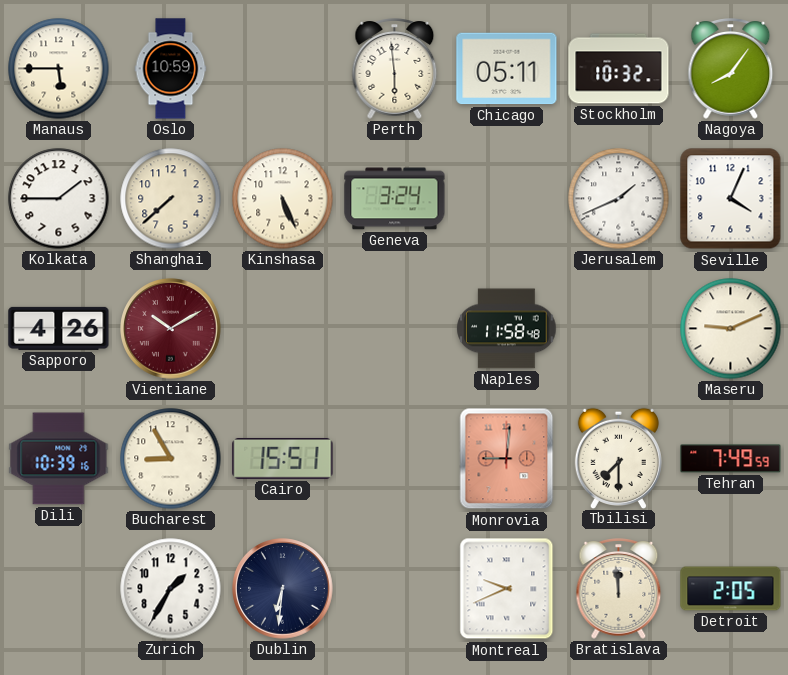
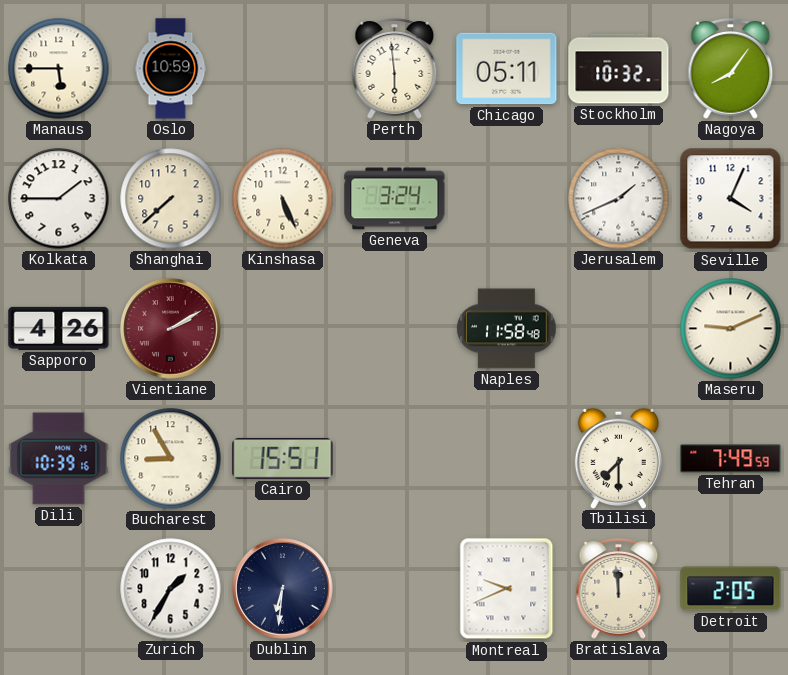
Vientiane: 10:10 -> 2:10
Monrovia: 9:01 -> none
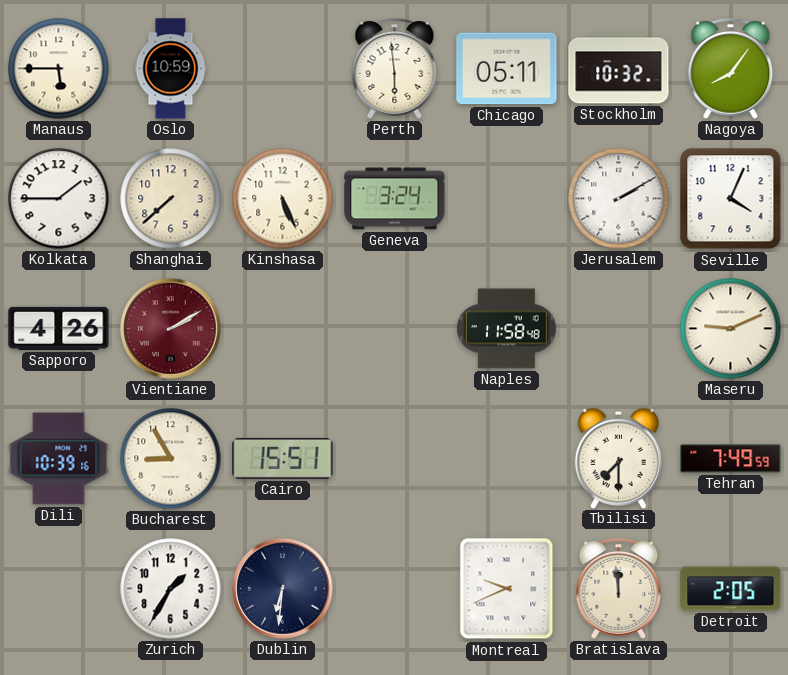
Jerusalem: 1:41 -> 2:10
